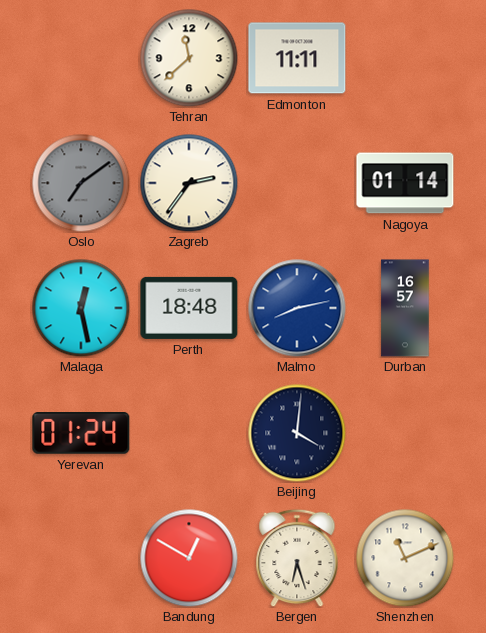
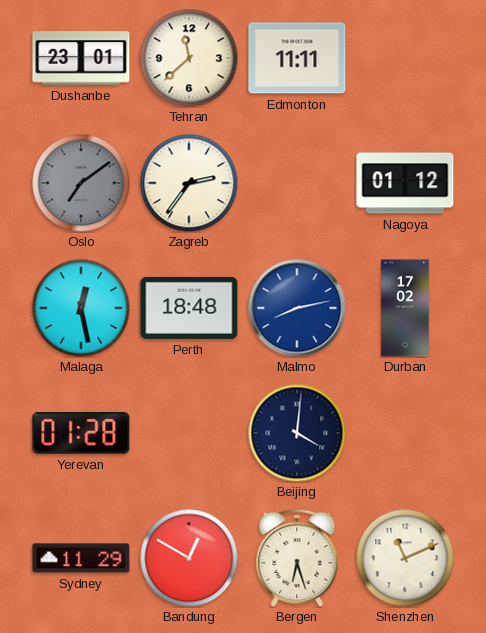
Dushanbe: none -> 23:01
Nagoya: 01:14 -> 01:12
Durban: 16:57 -> 17:02
Yerevan: 01:24 -> 01:28
Sydney: none -> 11:29
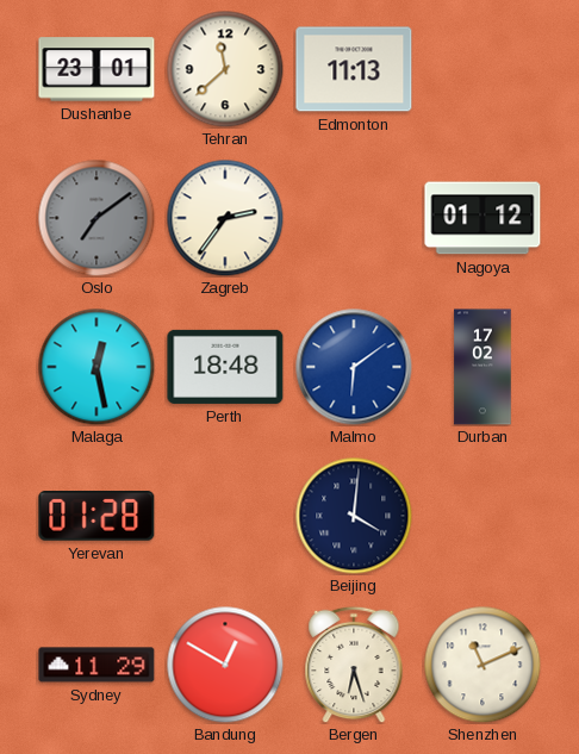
Edmonton: 11:11 -> 11:13
Malmo: 8:13 -> 6:09
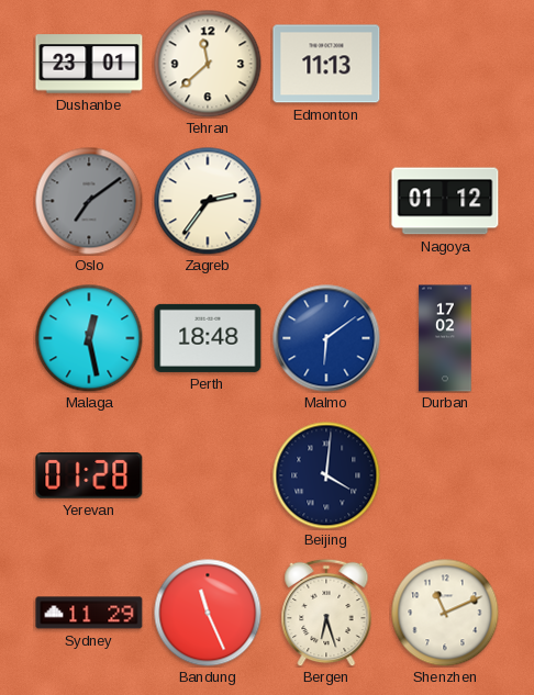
Bandung: 12:50 -> 11:26
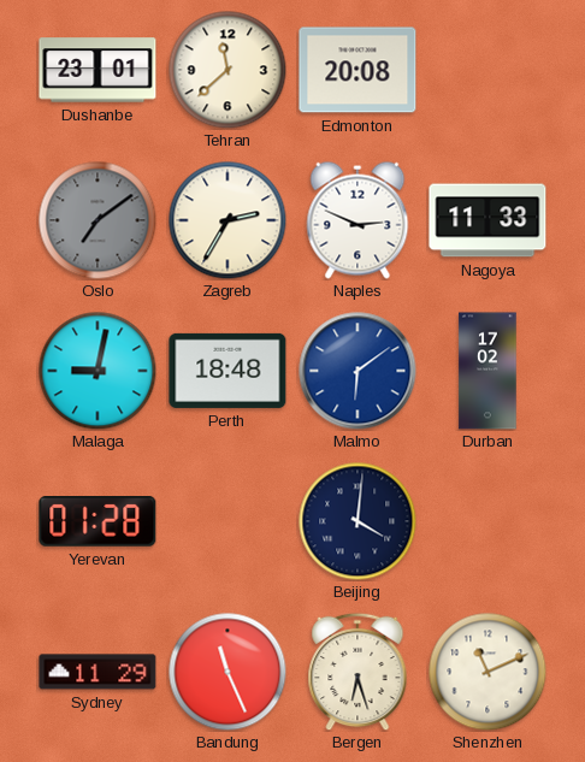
Edmonton: 11:13 -> 20:08
Zagreb: 2:36 -> 2:35
Naples: none -> 2:49
Nagoya: 01:12 -> 11:33
Malaga: 12:28 -> 9:02
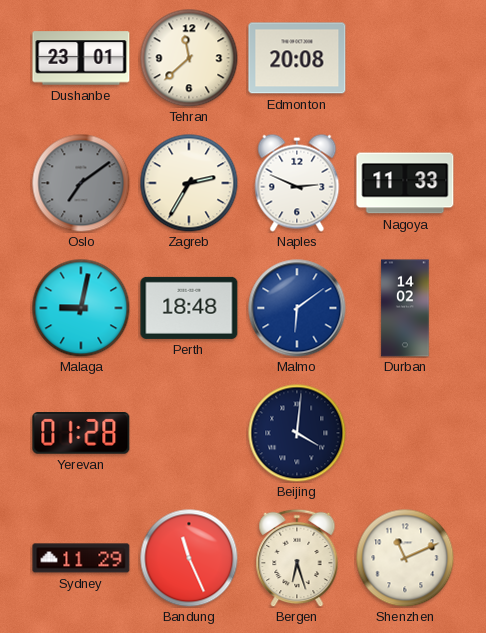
Durban: 17:02 -> 14:02
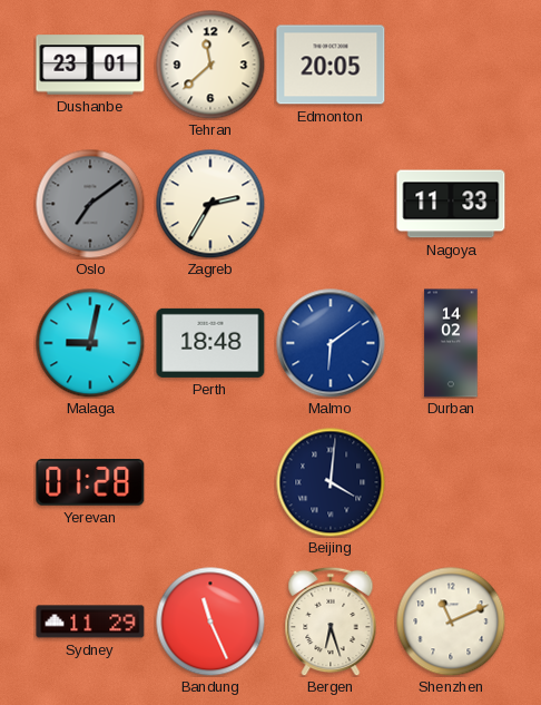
Edmonton: 20:08 -> 20:05
Naples: 2:49 -> none
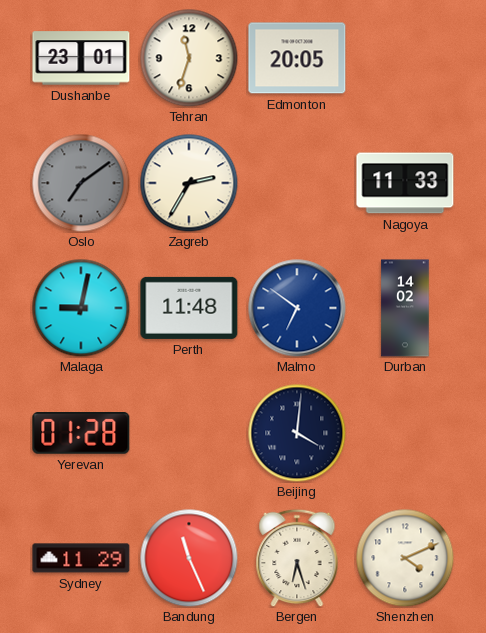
Tehran: 11:38 -> 11:33
Perth: 18:48 -> 11:48
Malmo: 6:09 -> 6:51
Shenzhen: 11:11 -> 4:11
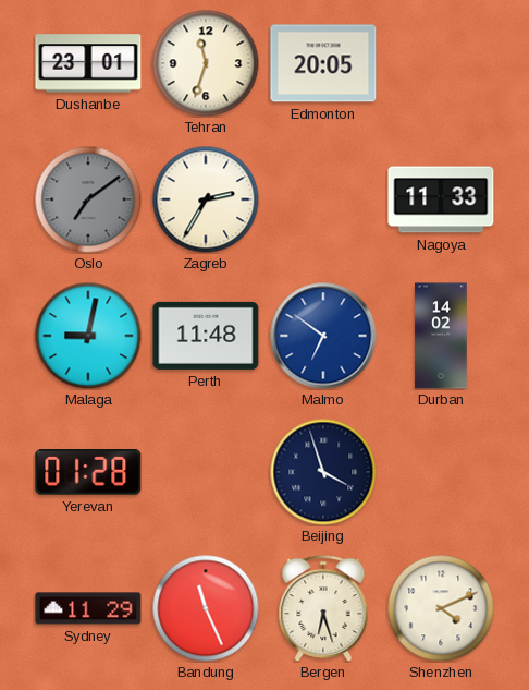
Beijing: 4:01 -> 3:57
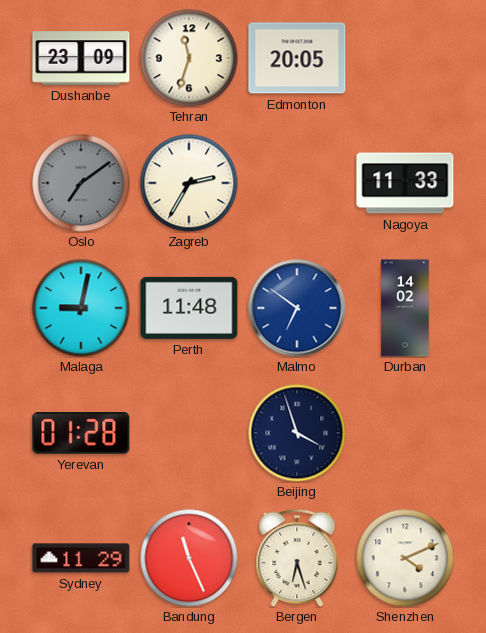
Dushanbe: 23:01 -> 23:09
